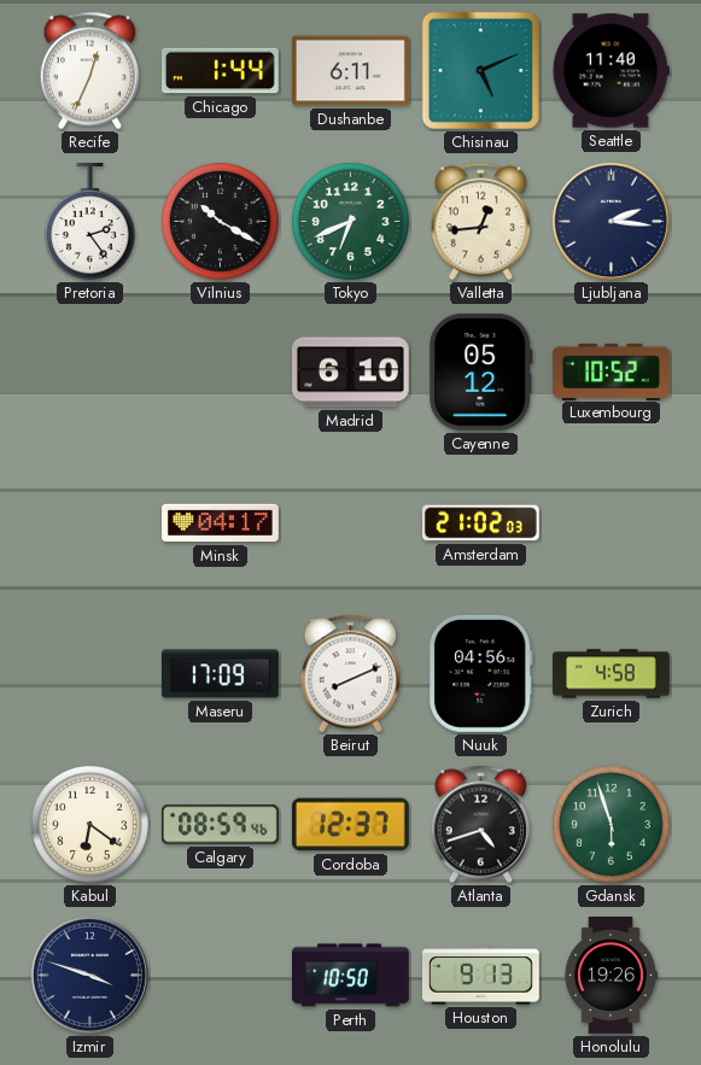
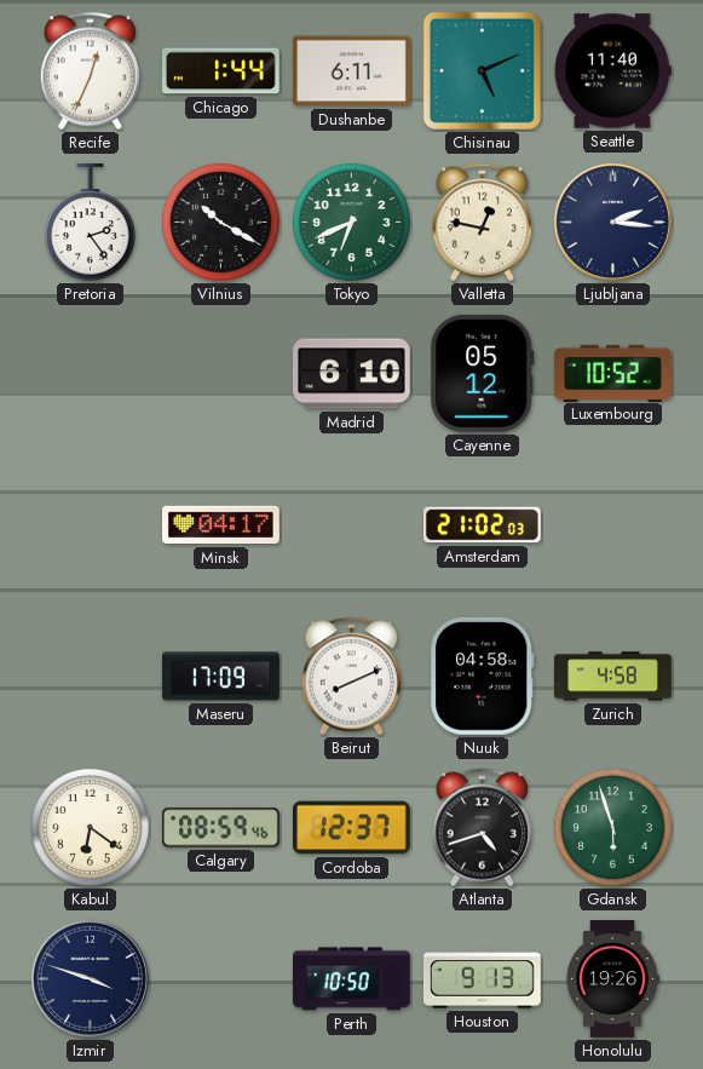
Valletta: 12:44 -> 12:47
Nuuk: 04:56 -> 04:58
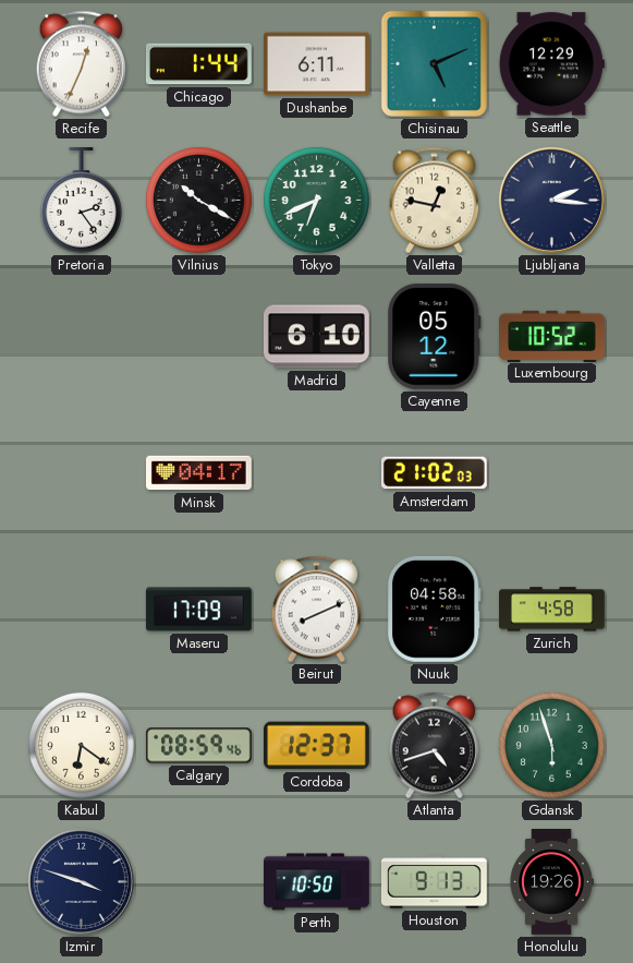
Seattle: 11:40 -> 12:29
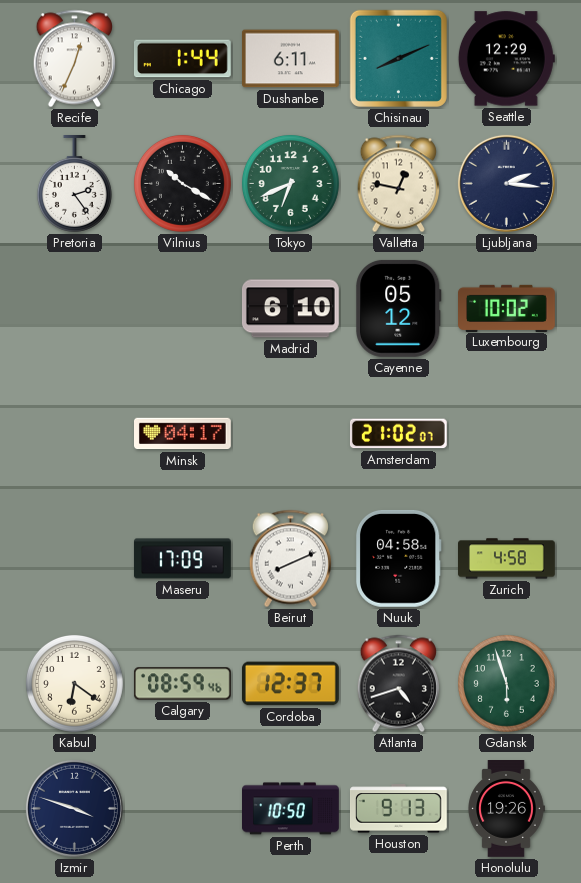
Chisinau: 5:11 -> 8:11
Luxembourg: 10:52 -> 10:02
Amsterdam: 21:02:03 -> 21:02:07
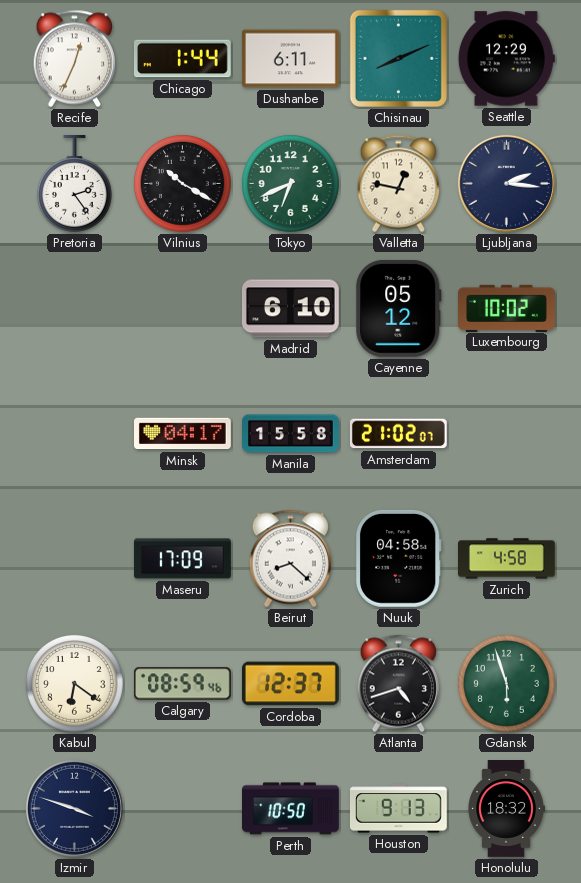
Manila: none -> 15:58
Beirut: 8:11 -> 8:22
Honolulu: 19:26 -> 18:32
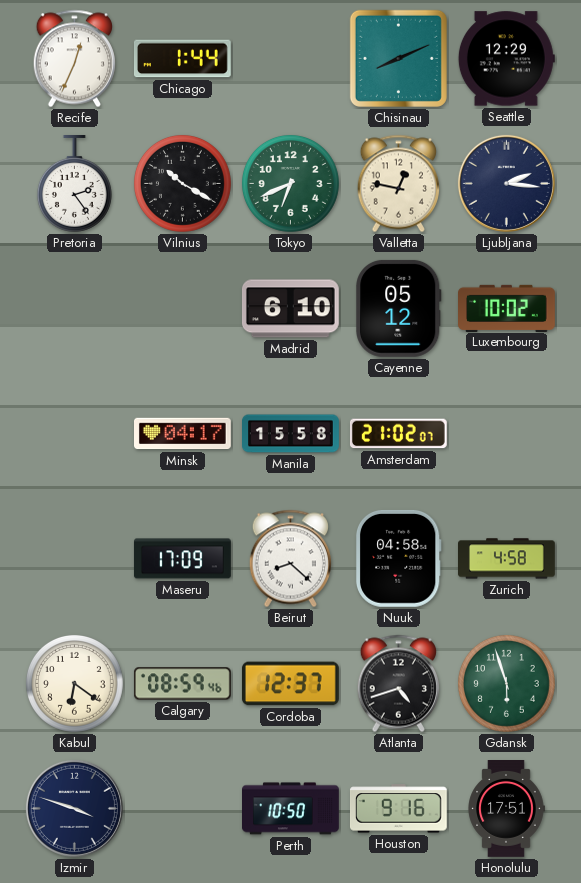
Dushanbe: 6:11 -> none
Houston: 9:13 -> 9:16
Honolulu: 18:32 -> 17:51
